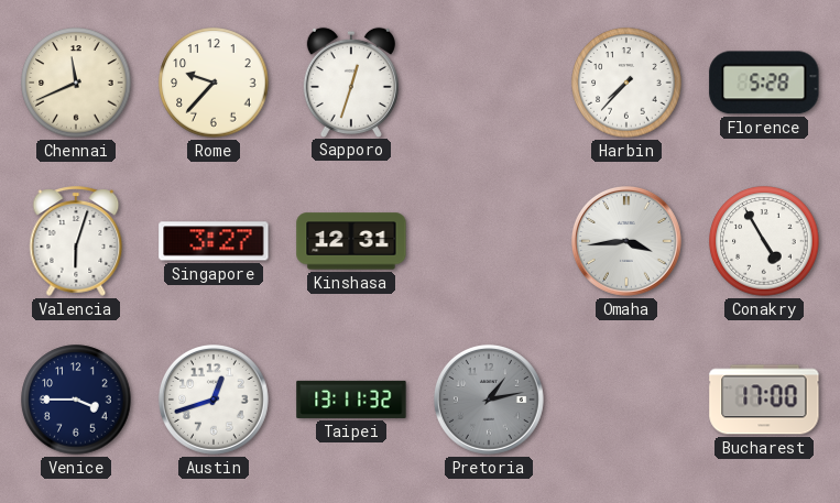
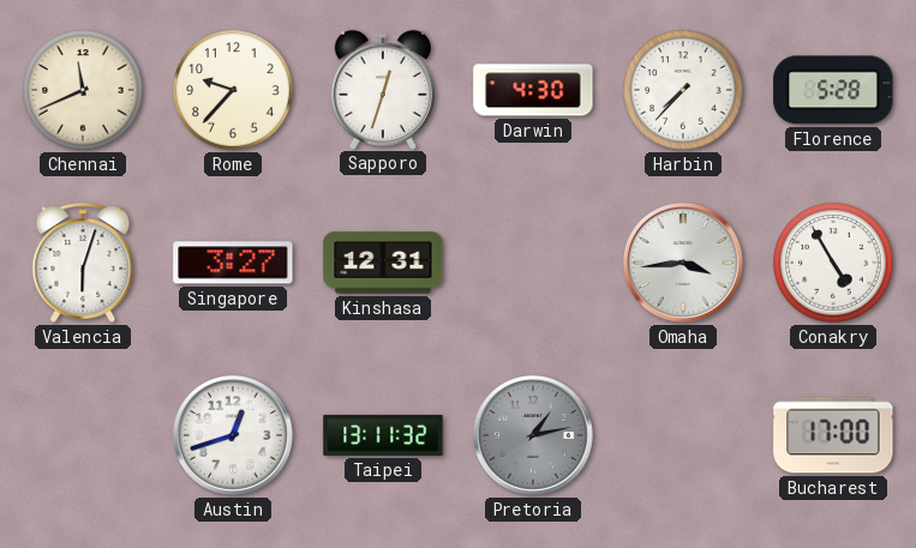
Darwin: none -> 4:30
Venice: 3:45 -> none
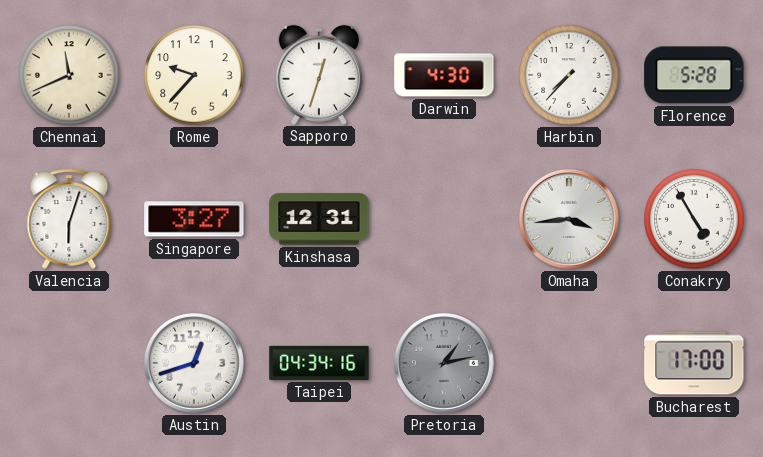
Taipei: 13:11 -> 04:34
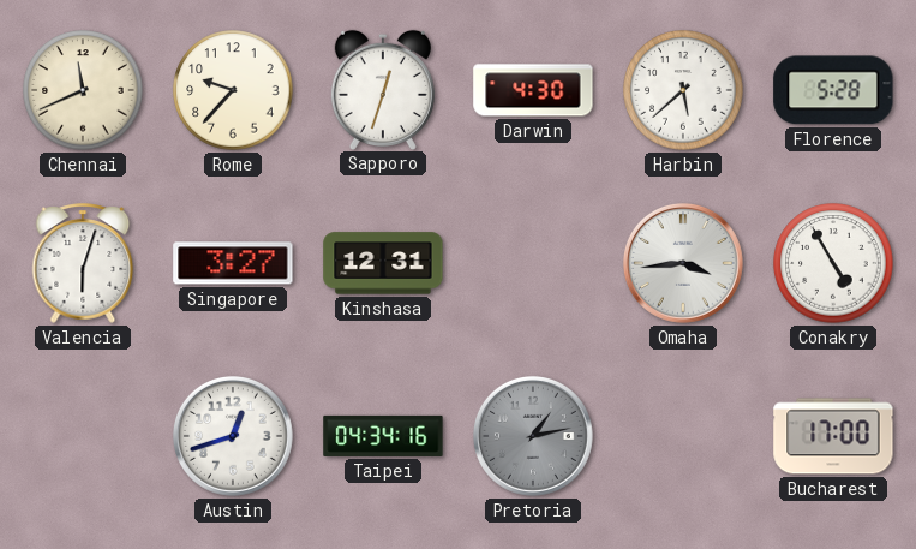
Harbin: 7:37 -> 5:38
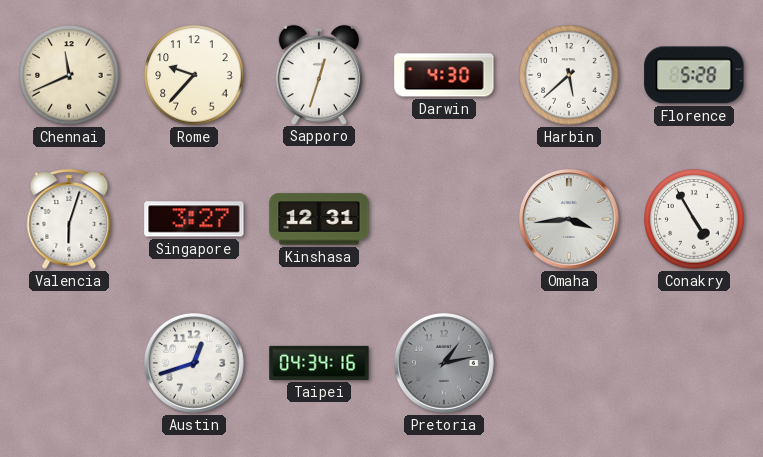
Bucharest: 17:00 -> none
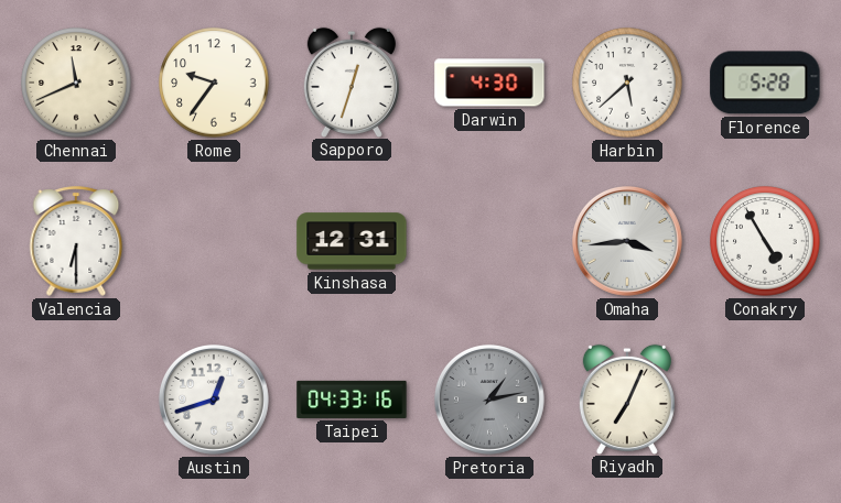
Rome: 9:37 -> 9:36
Valencia: 6:03 -> 6:30
Singapore: 3:27 -> none
Taipei: 04:34 -> 04:33
Riyadh: none -> 7:04
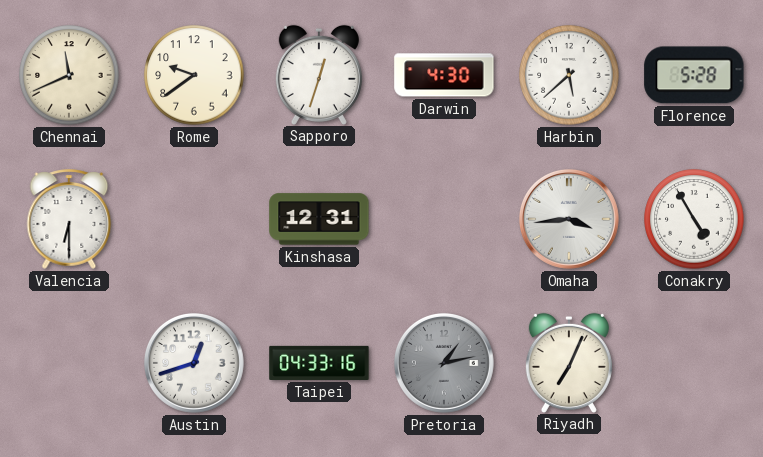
Rome: 9:36 -> 9:39
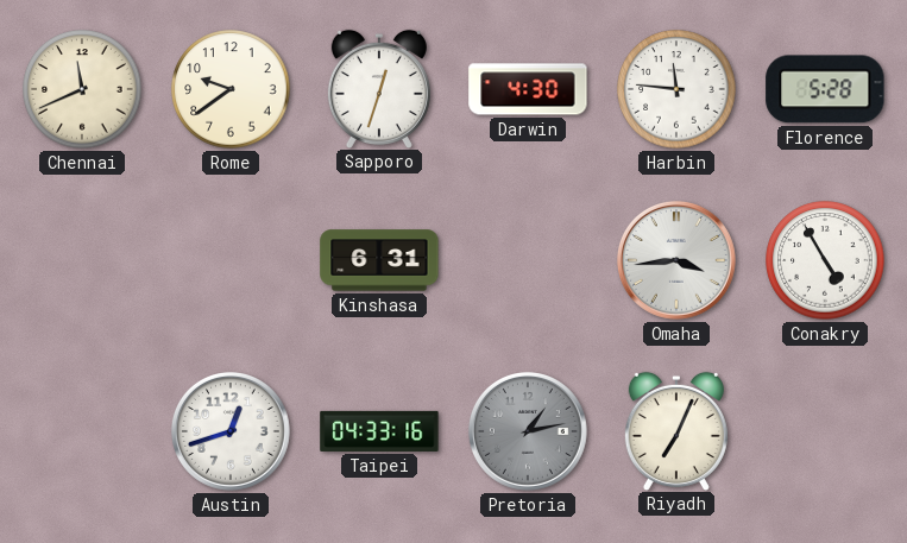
Harbin: 5:38 -> 11:46
Valencia: 6:30 -> none
Kinshasa: 12:31 -> 6:31
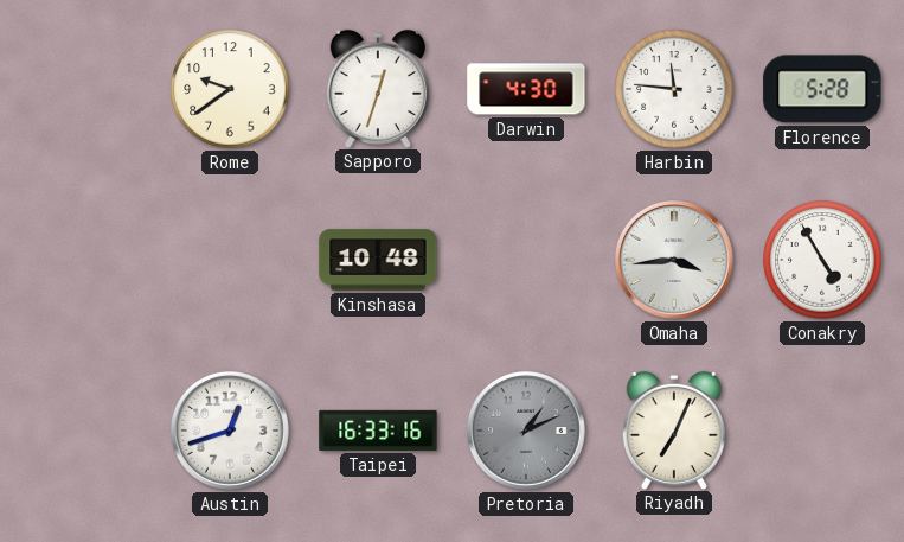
Chennai: 11:41 -> none
Kinshasa: 6:31 -> 10:48
Taipei: 04:33 -> 16:33
Pretoria: 1:13 -> 1:11
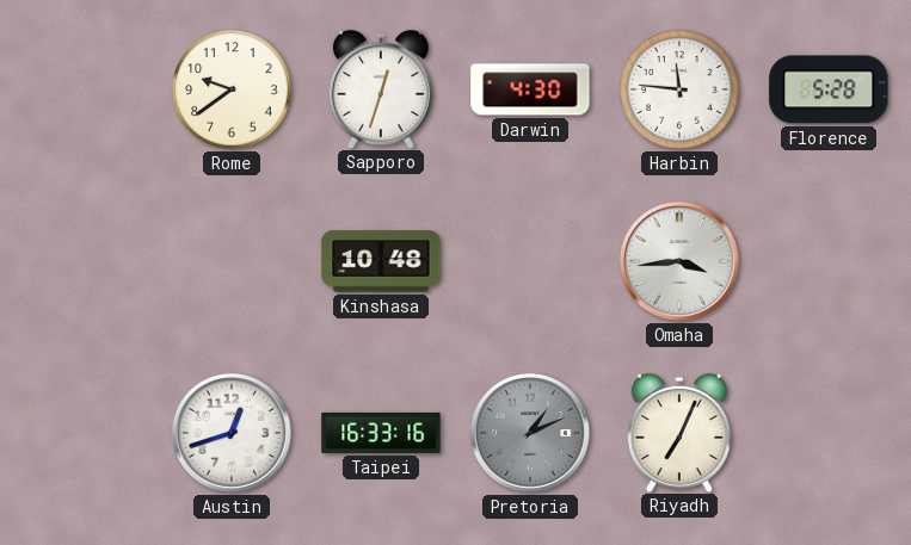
Conakry: 4:55 -> none
